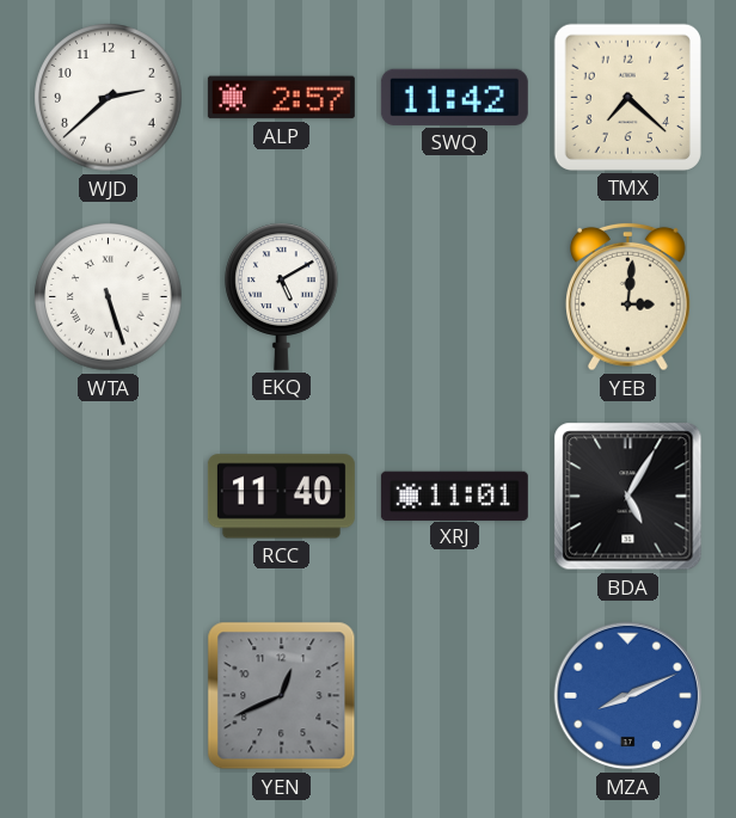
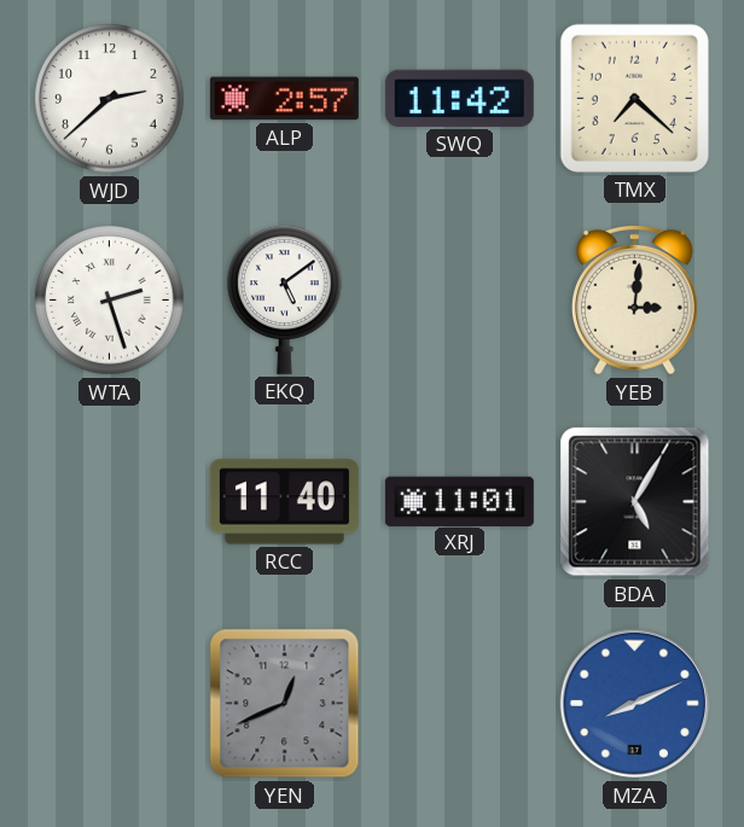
WTA: 5:27 -> 2:27
EKQ: 5:10 -> 5:09
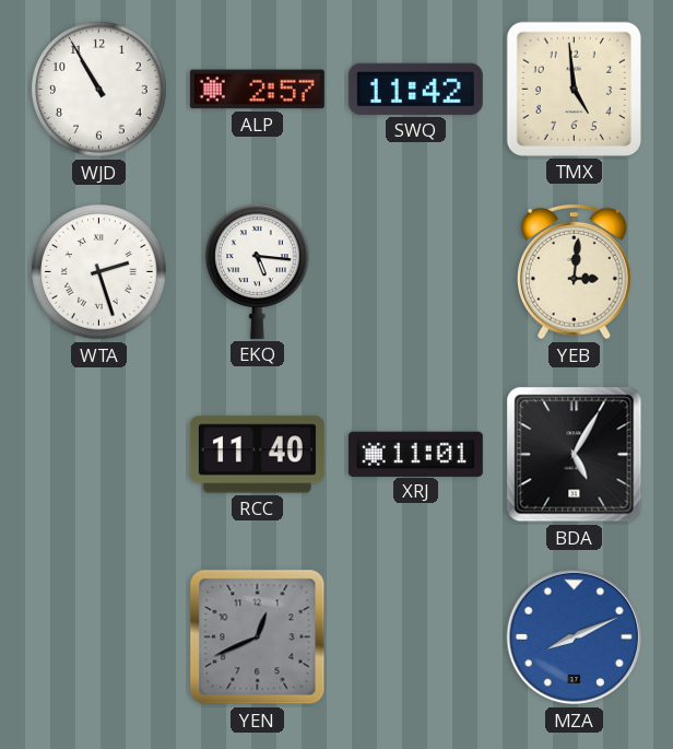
WJD: 2:38 -> 10:55
TMX: 7:22 -> 4:59
EKQ: 5:09 -> 5:16
